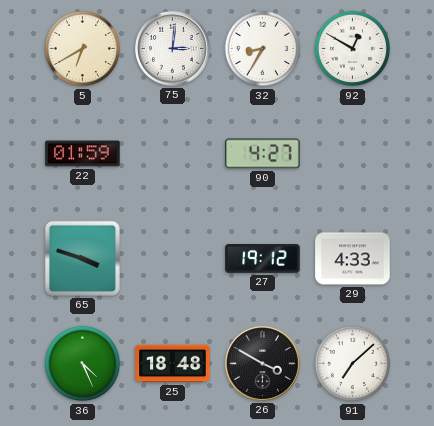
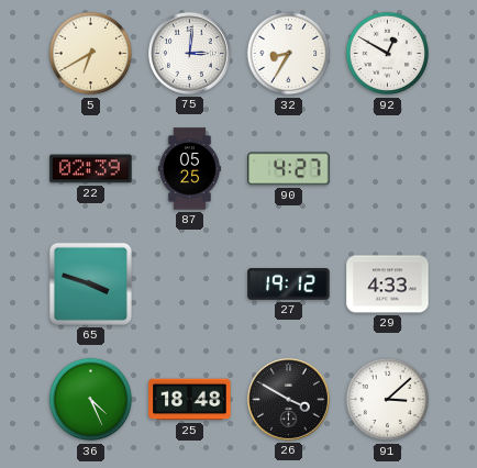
22: 01:59 -> 02:39
87: none -> 05:25
91: 7:08 -> 3:08
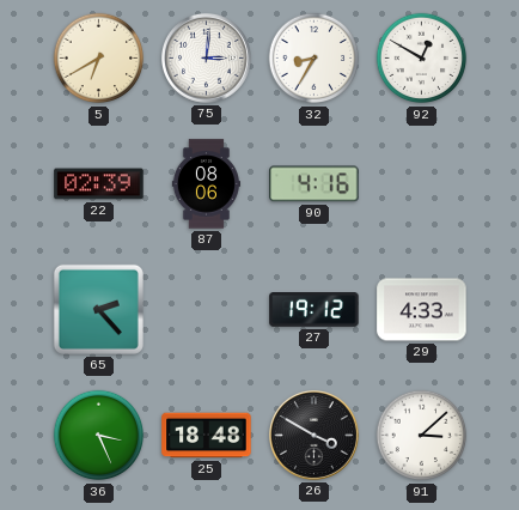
87: 05:25 -> 08:06
90: 4:27 -> 4:16
65: 3:48 -> 2:23
36: 4:26 -> 3:26
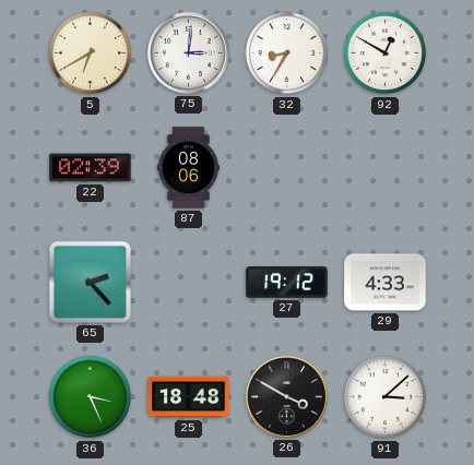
90: 4:16 -> none
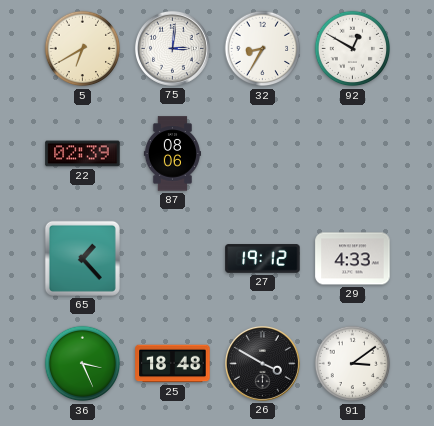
65: 2:23 -> 1:23
91: 3:08 -> 3:09
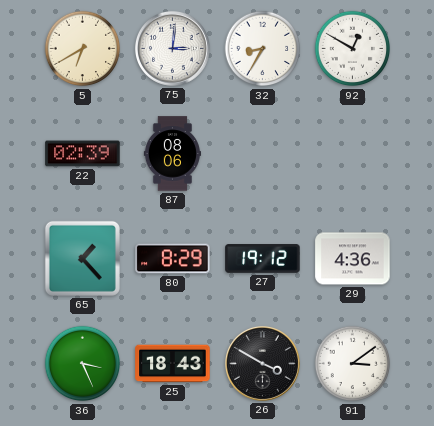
80: none -> 8:29
29: 4:33 -> 4:36
25: 18:48 -> 18:43
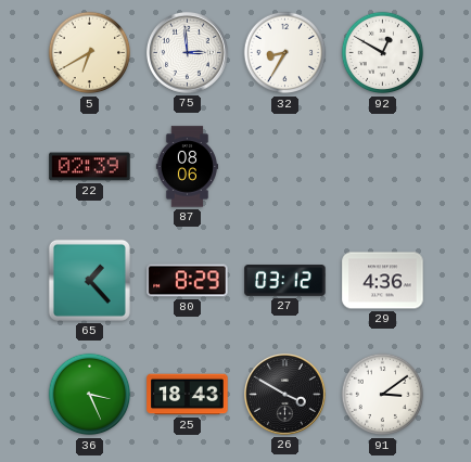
75: 3:01 -> 2:59
27: 19:12 -> 03:12
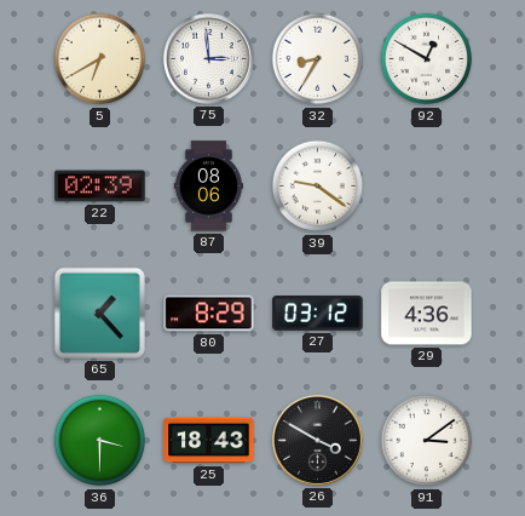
39: none -> 9:21
36: 3:26 -> 3:30
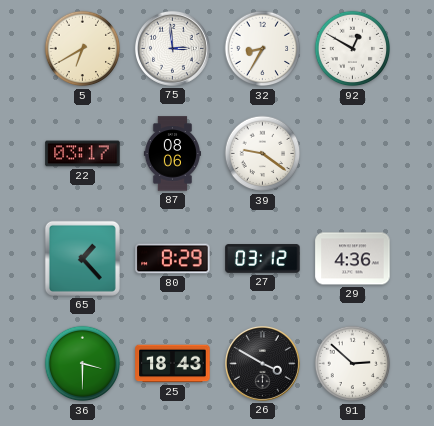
22: 02:39 -> 03:17
91: 3:09 -> 2:52
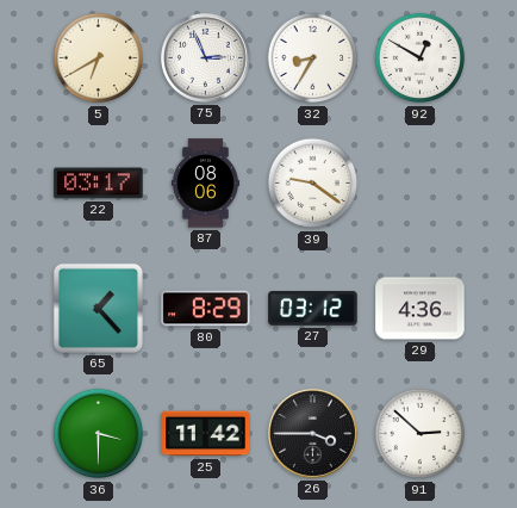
75: 2:59 -> 2:56
25: 18:43 -> 11:42
26: 3:50 -> 3:45
